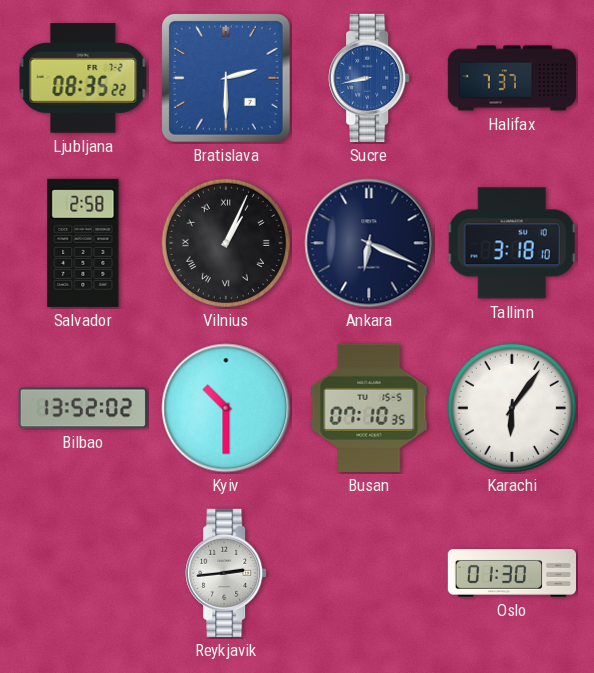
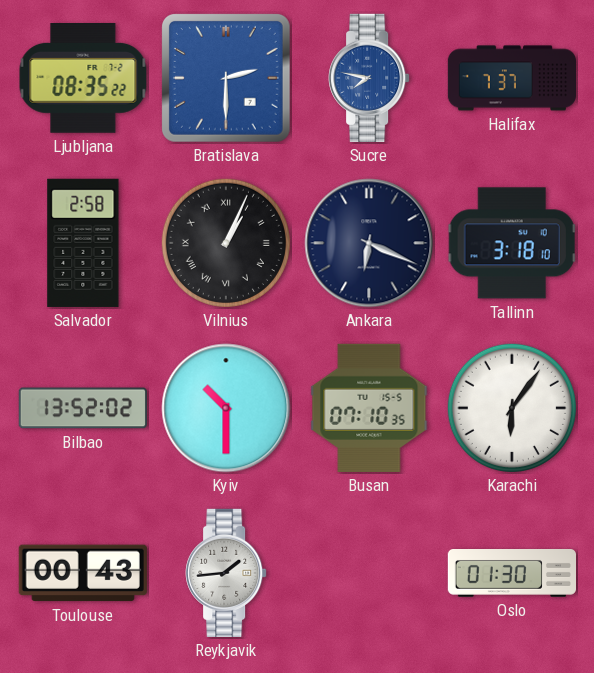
Sucre: 8:43 -> 7:47
Toulouse: none -> 00:43
Reykjavik: 2:44 -> 1:44
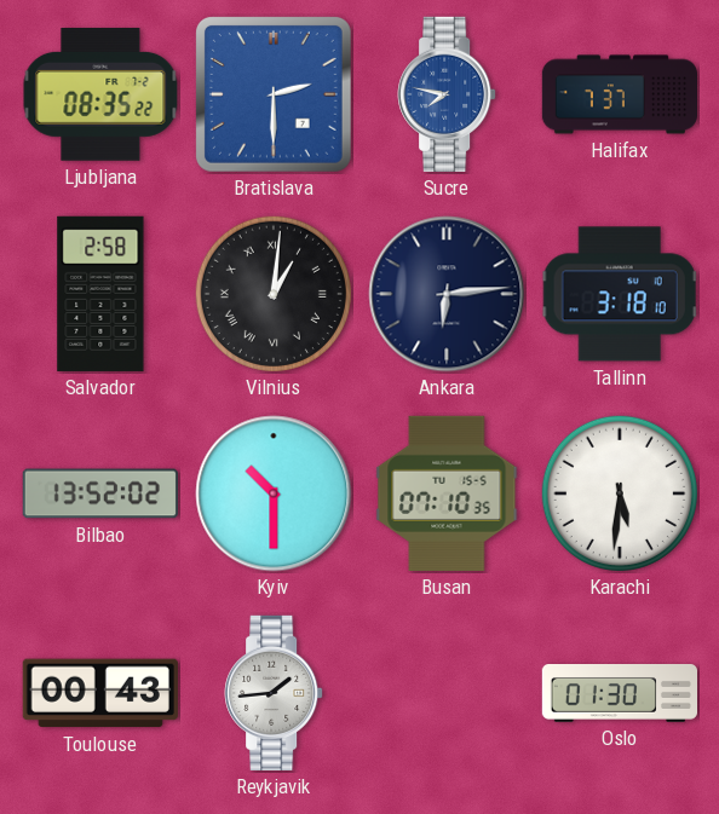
Vilnius: 1:04 -> 1:01
Ankara: 6:19 -> 6:14
Karachi: 6:06 -> 5:31
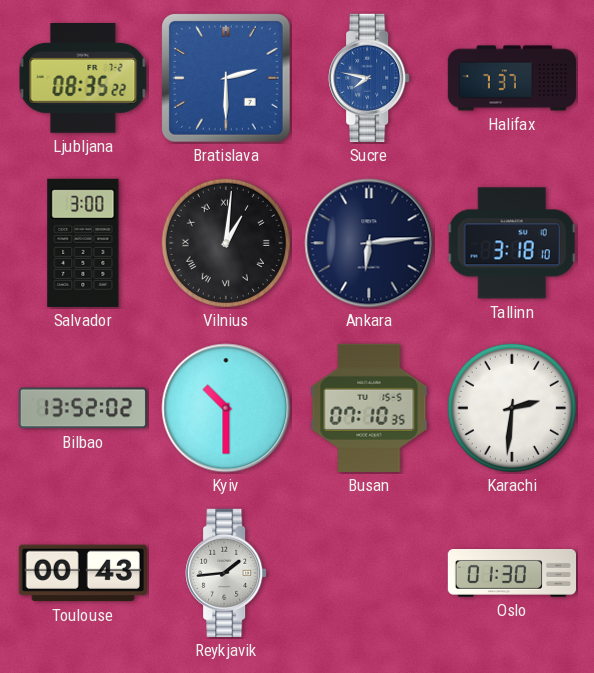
Salvador: 2:58 -> 3:00
Karachi: 5:31 -> 2:31
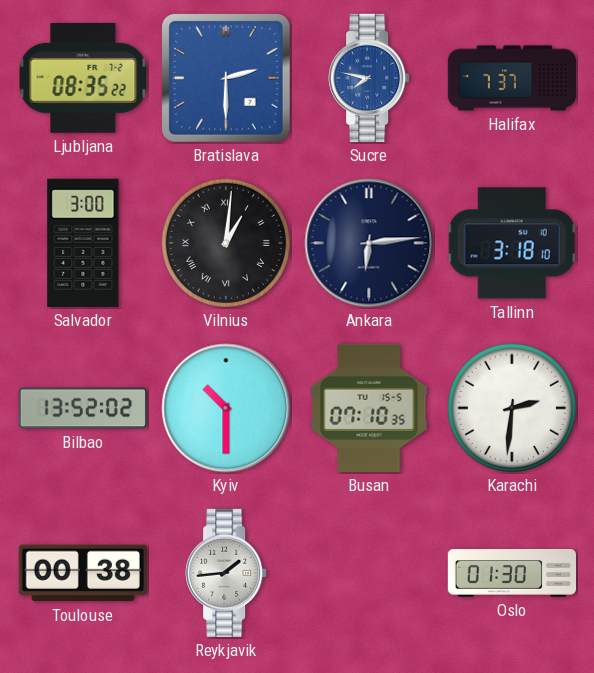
Toulouse: 00:43 -> 00:38
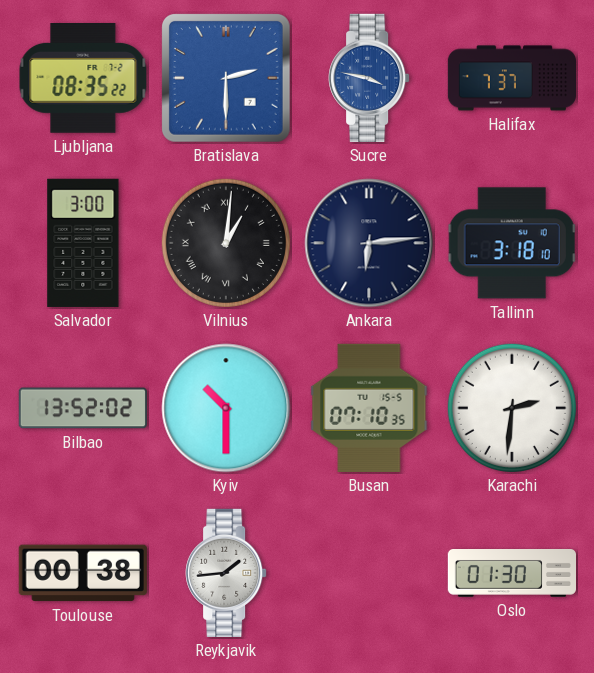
Sucre: 7:47 -> 3:47
